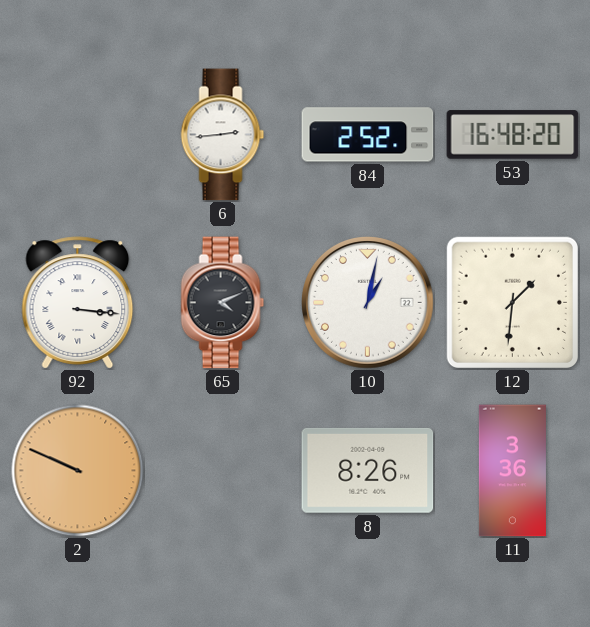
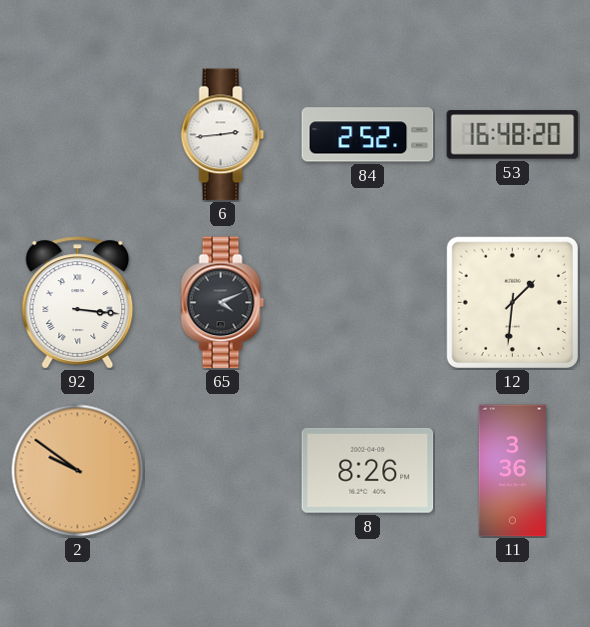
10: 1:02 -> none
2: 9:49 -> 9:51
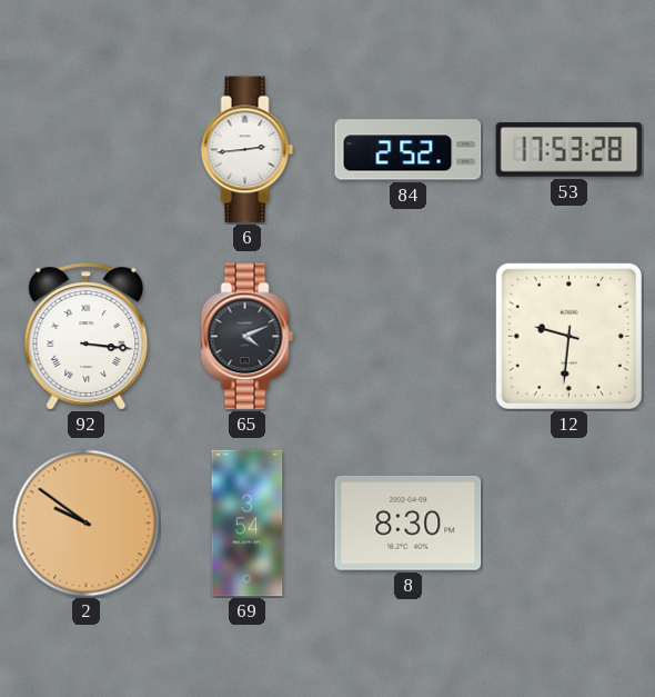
53: 16:48 -> 17:53
12: 1:31 -> 9:31
69: none -> 3:54
8: 8:26 -> 8:30
11: 3:36 -> none
